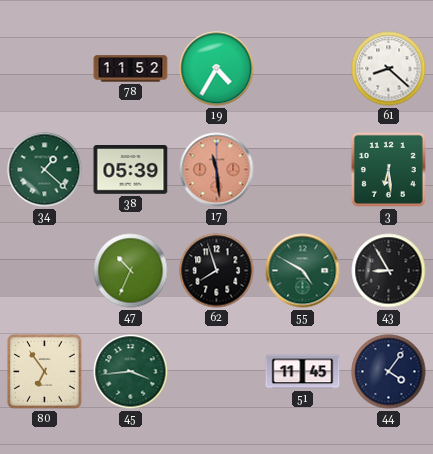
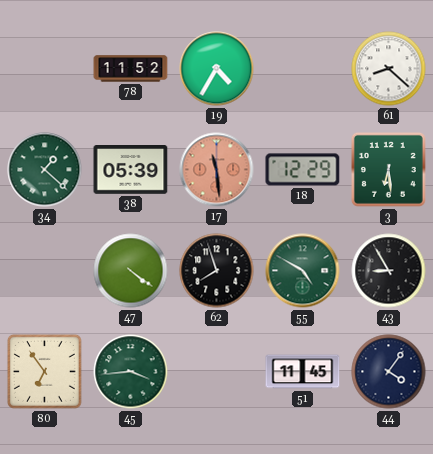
18: none -> 12:29
47: 10:34 -> 4:21
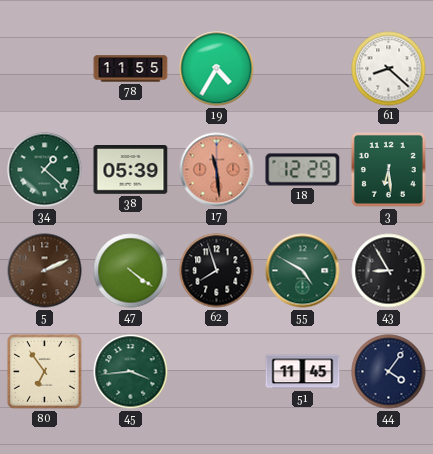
78: 11:52 -> 11:55
5: none -> 2:11
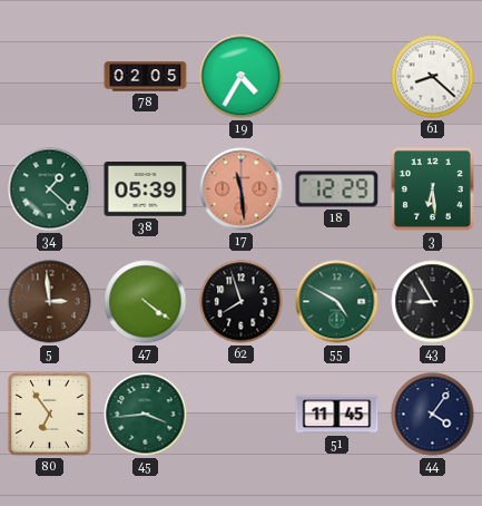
78: 11:55 -> 02:05
5: 2:11 -> 2:59
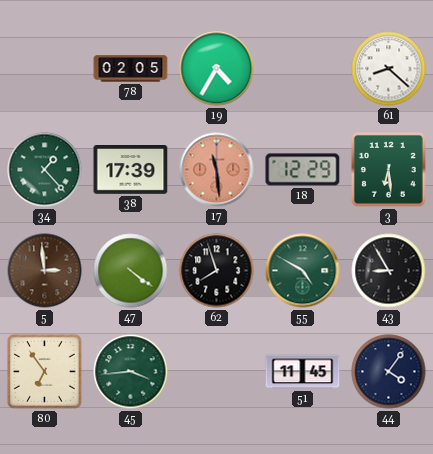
34: 1:22 -> 1:23
38: 05:39 -> 17:39
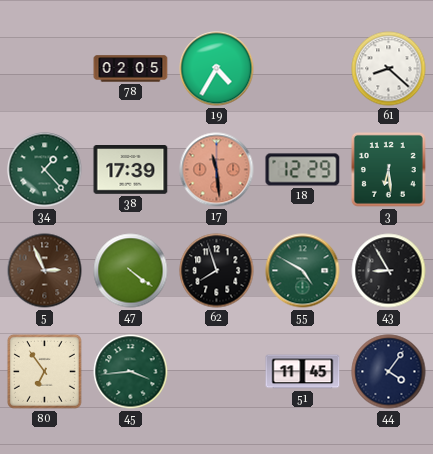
5: 2:59 -> 2:56
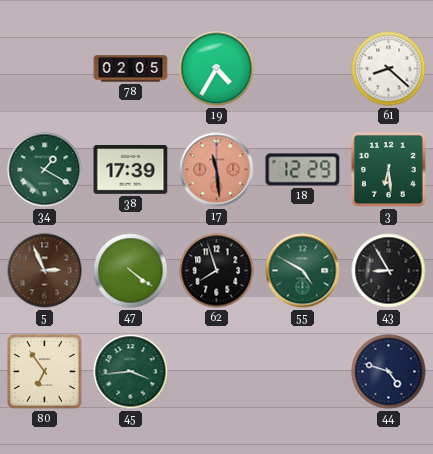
34: 1:23 -> 1:20
51: 11:45 -> none
44: 4:06 -> 4:48
